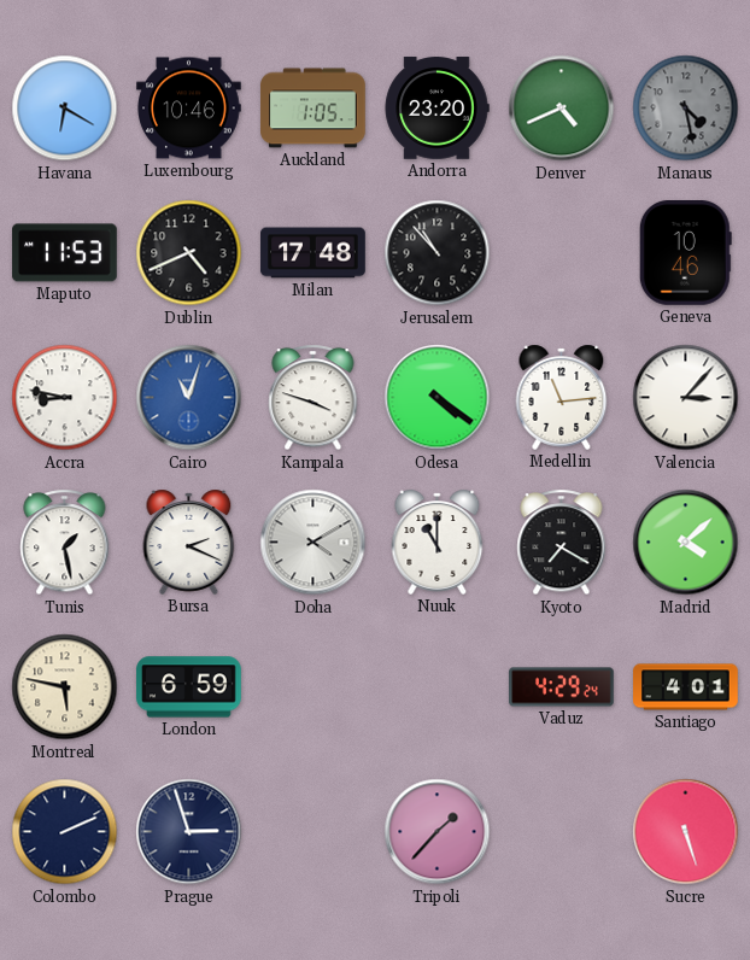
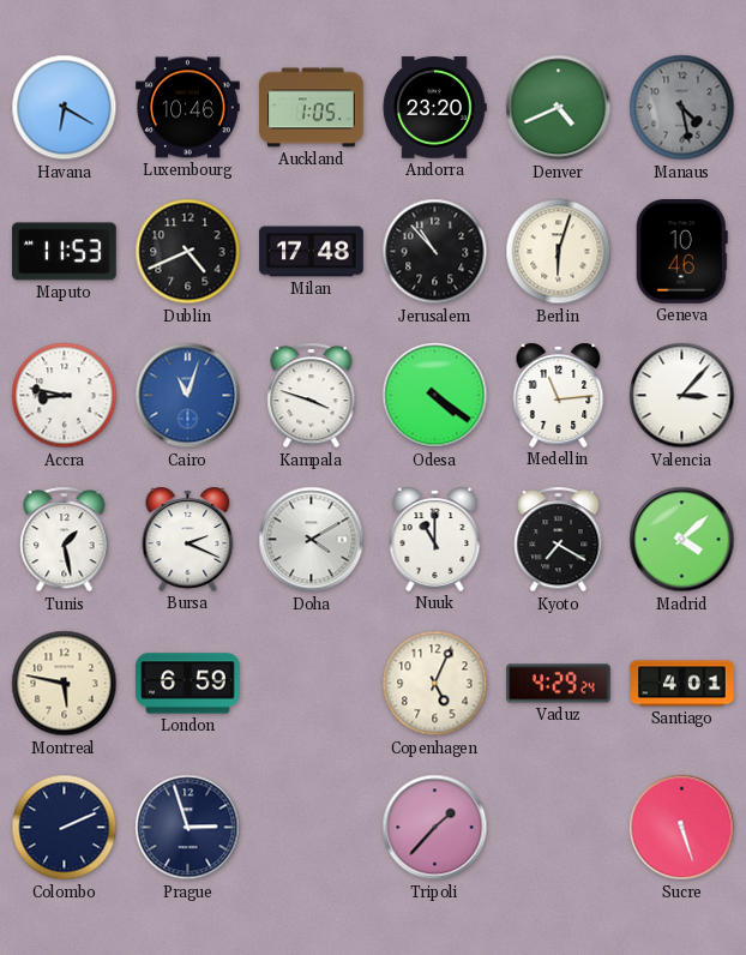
Berlin: none -> 6:03
Copenhagen: none -> 5:04
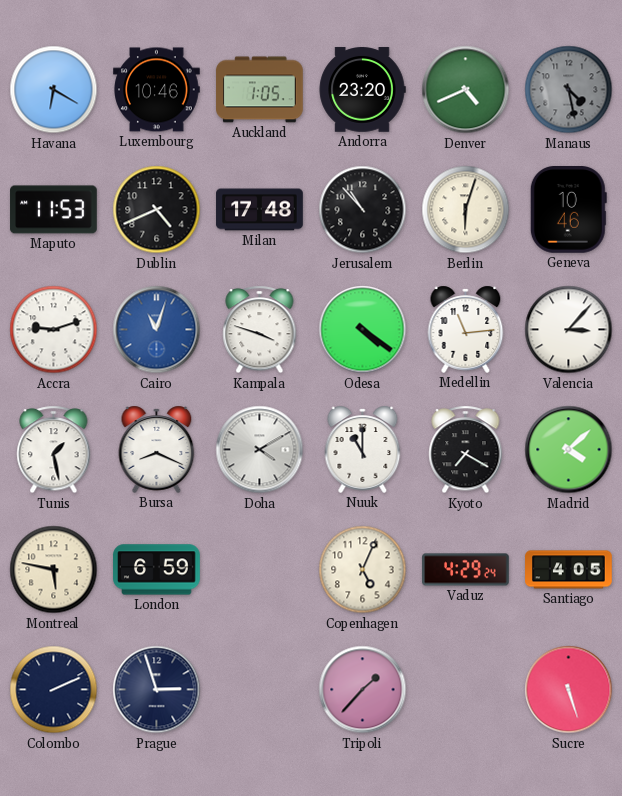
Accra: 8:47 -> 9:12
Bursa: 2:19 -> 8:19
Santiago: 4:01 -> 4:05
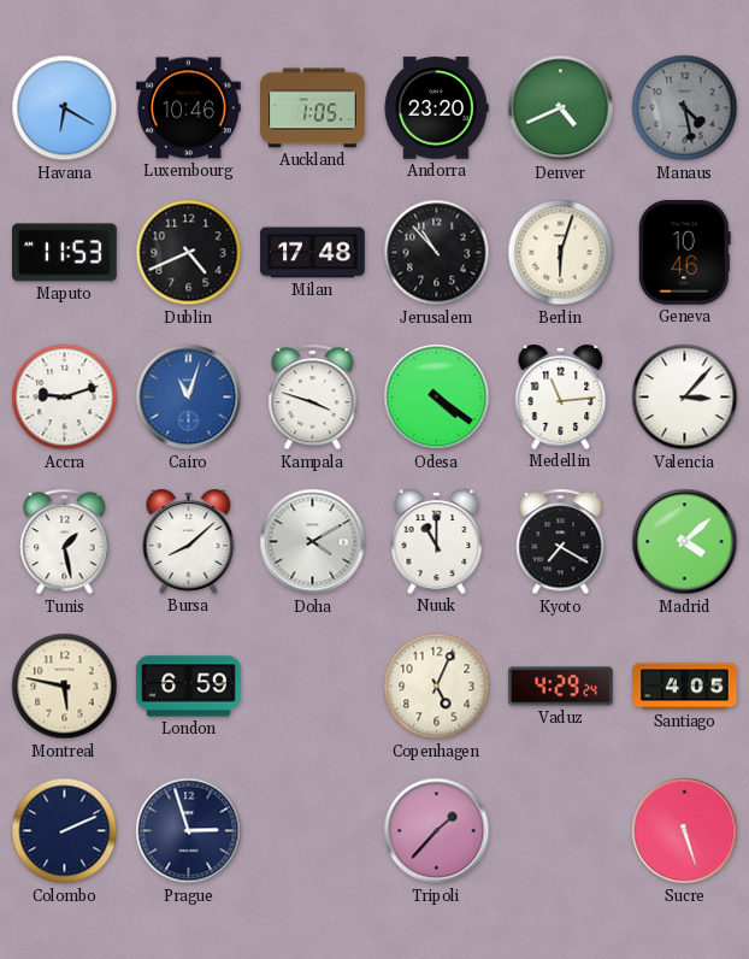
Bursa: 8:19 -> 8:08
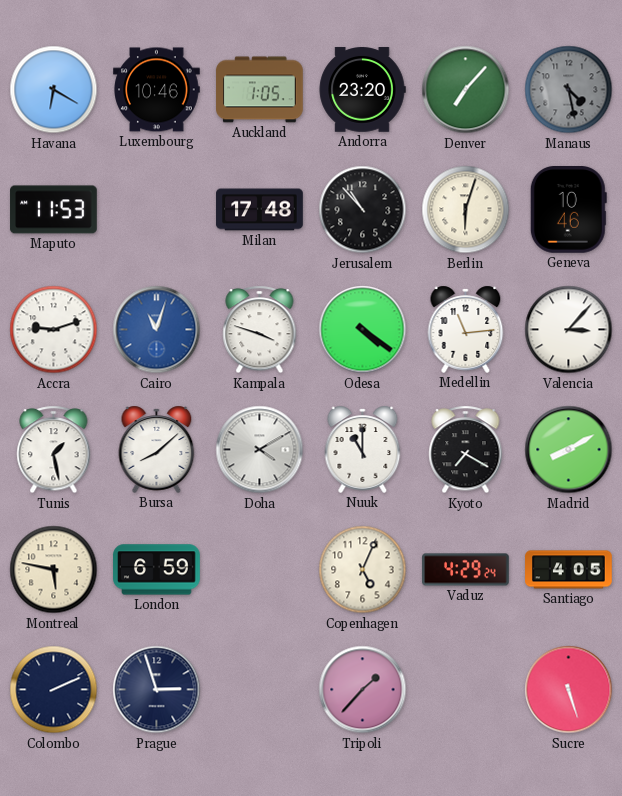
Denver: 4:41 -> 7:07
Dublin: 4:41 -> none
Madrid: 4:08 -> 8:10
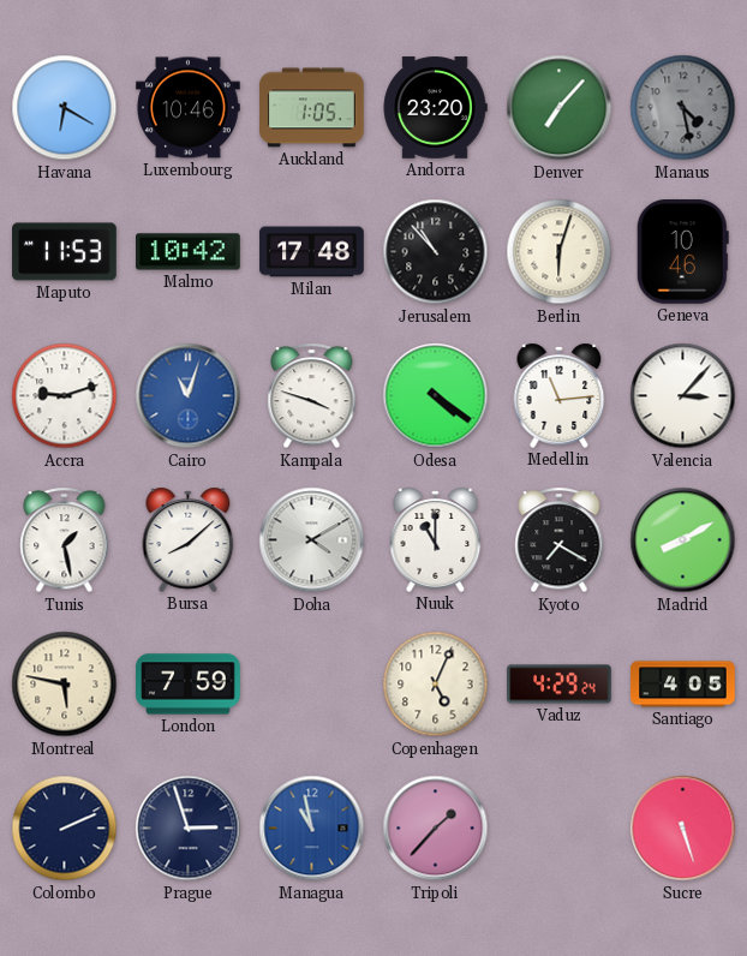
Malmo: none -> 10:42
London: 6:59 -> 7:59
Managua: none -> 10:58
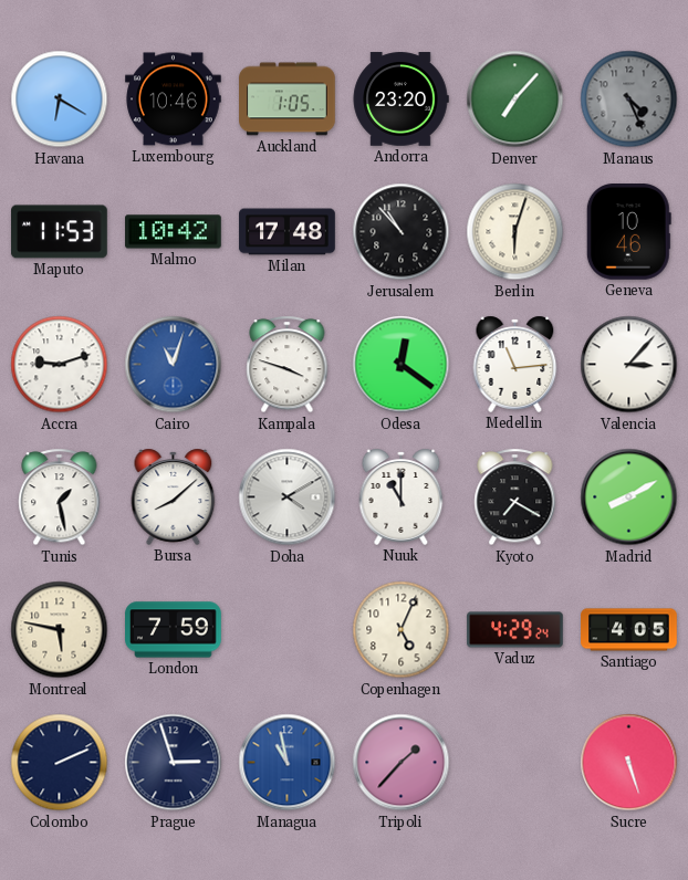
Manaus: 4:28 -> 4:26
Odesa: 4:21 -> 12:21
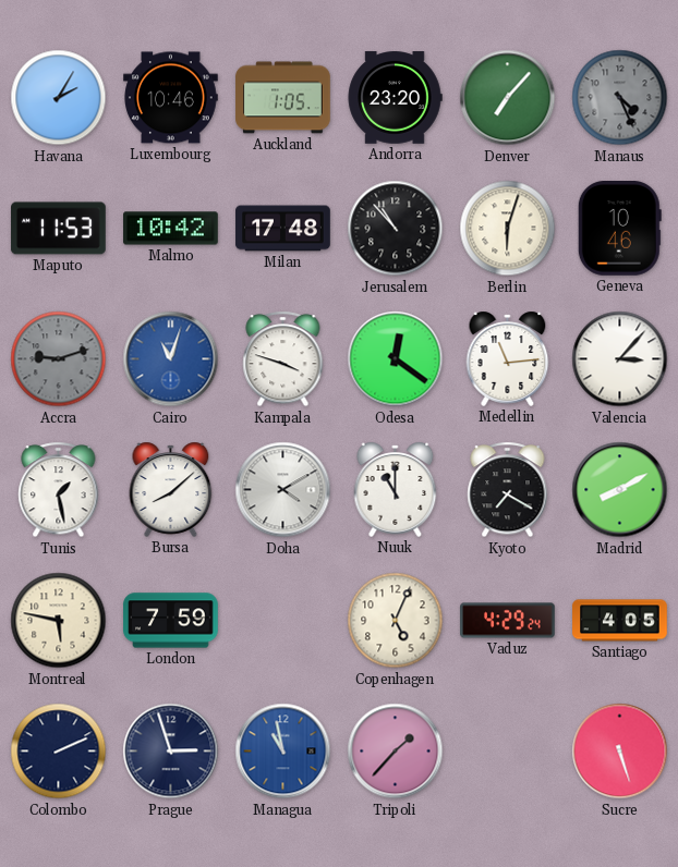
Havana: 6:20 -> 2:05
Accra dial: white -> grey
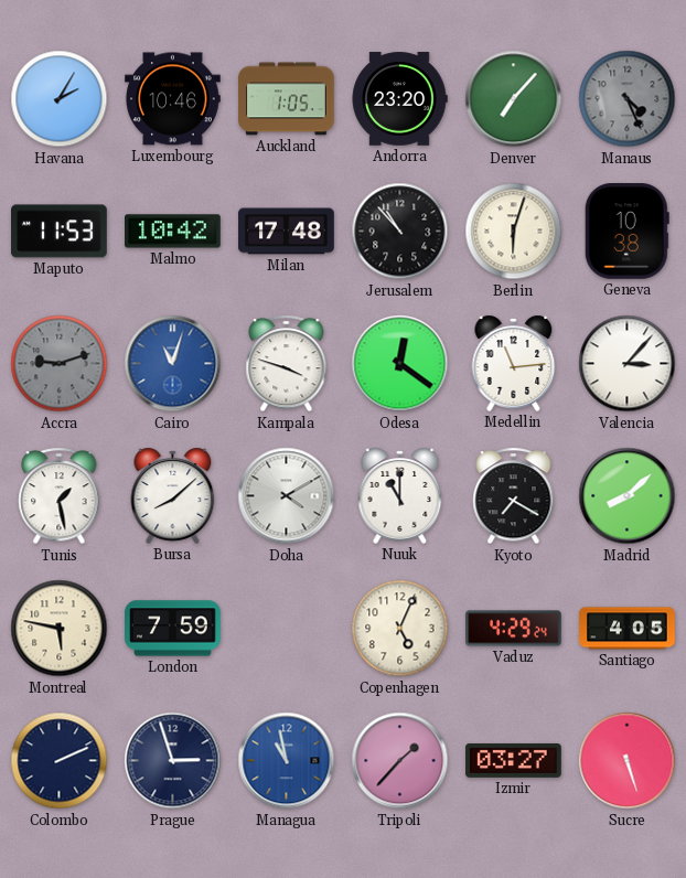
Geneva: 10:46 -> 10:38
Madrid: 8:10 -> 8:08
Izmir: none -> 03:27
